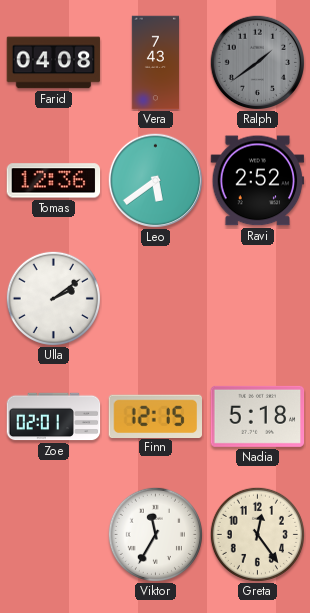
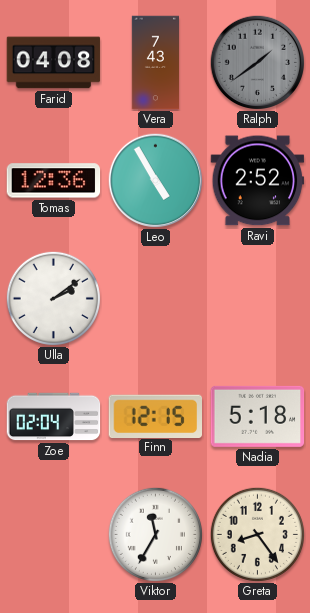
Leo: 5:39 -> 4:55
Zoe: 02:01 -> 02:04
Greta: 12:24 -> 8:24
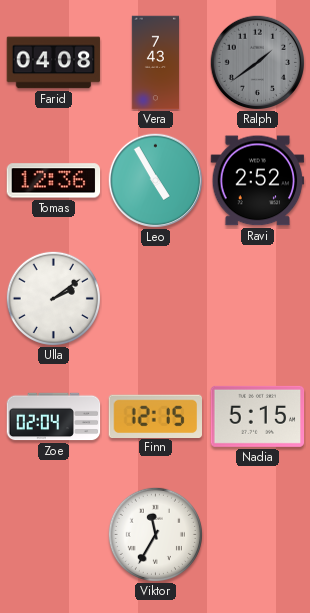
Nadia: 5:18 -> 5:15
Greta: 8:24 -> none
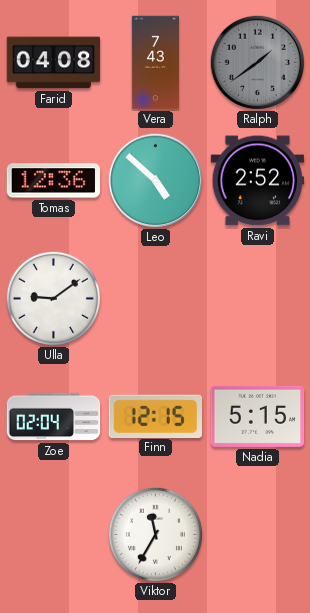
Leo: 4:55 -> 4:52
Ulla: 2:09 -> 9:09
